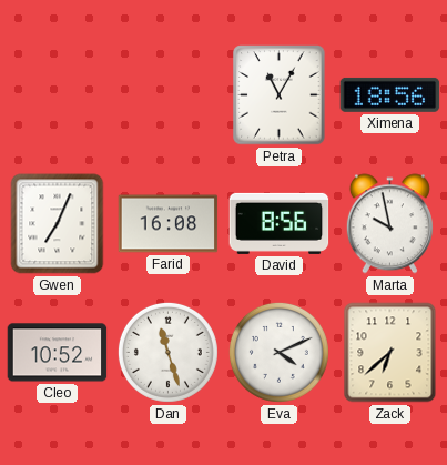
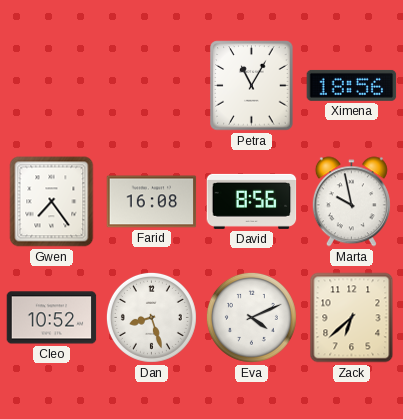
Gwen: 7:04 -> 7:24
Dan: 11:27 -> 8:27
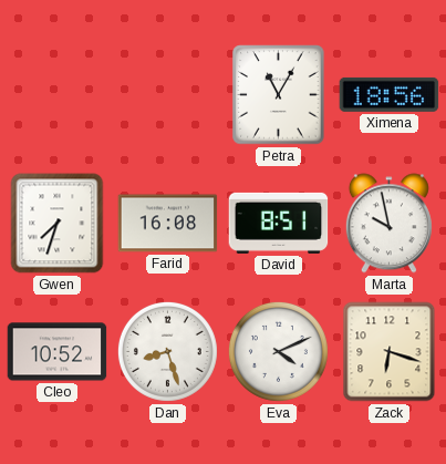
Gwen: 7:24 -> 7:33
David: 8:56 -> 8:51
Zack: 6:38 -> 6:18
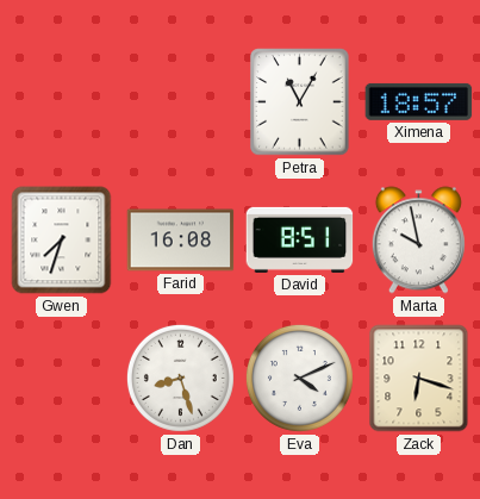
Ximena: 18:56 -> 18:57
Cleo: 10:52 -> none
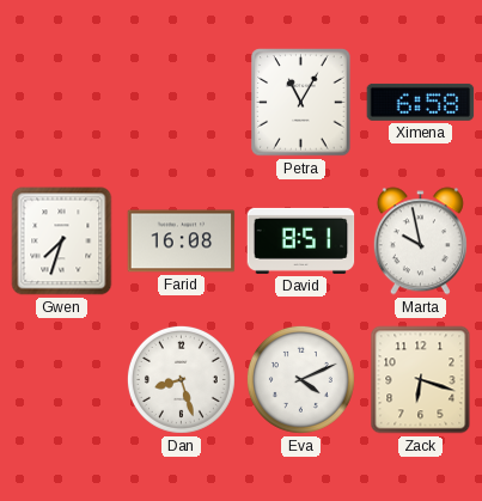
Ximena: 18:57 -> 6:58
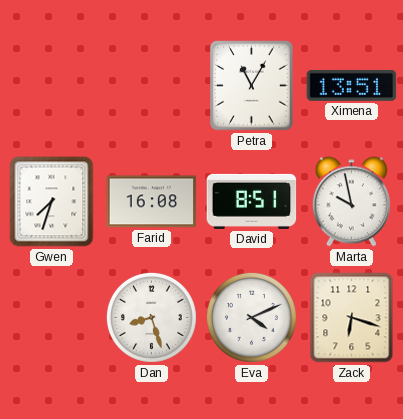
Ximena: 6:58 -> 13:51
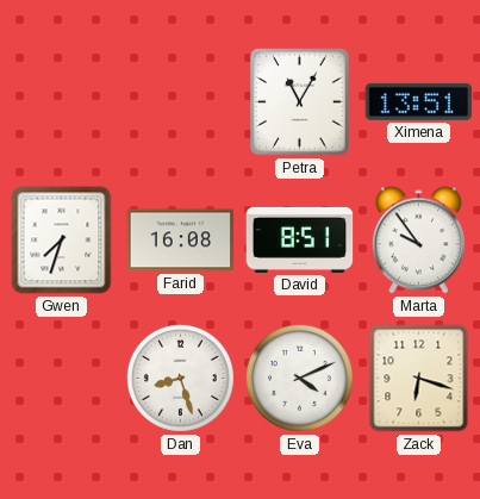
Marta: 9:58 -> 9:54
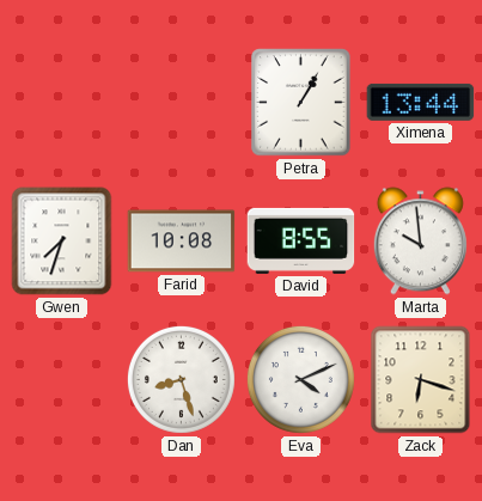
Petra: 11:05 -> 1:05
Ximena: 13:51 -> 13:44
Farid: 16:08 -> 10:08
David: 8:51 -> 8:55
Marta: 9:54 -> 9:59
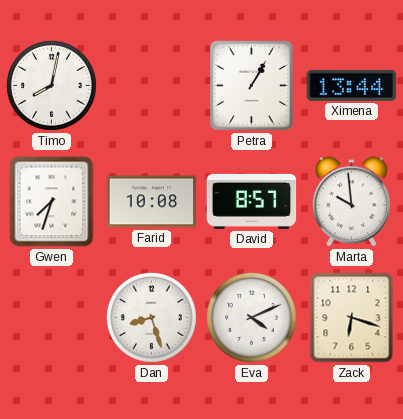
Timo: none -> 8:02
David: 8:55 -> 8:57
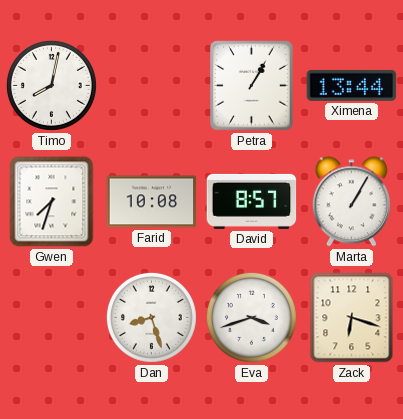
Marta: 9:59 -> 1:05
Eva: 4:11 -> 3:42
